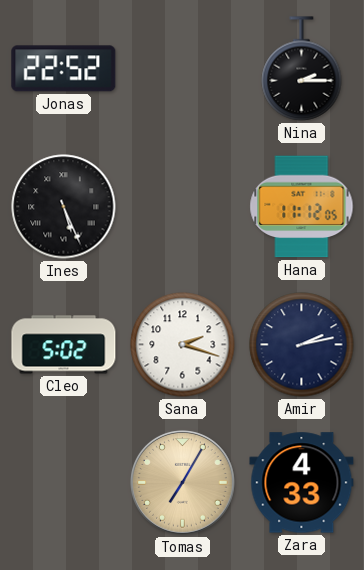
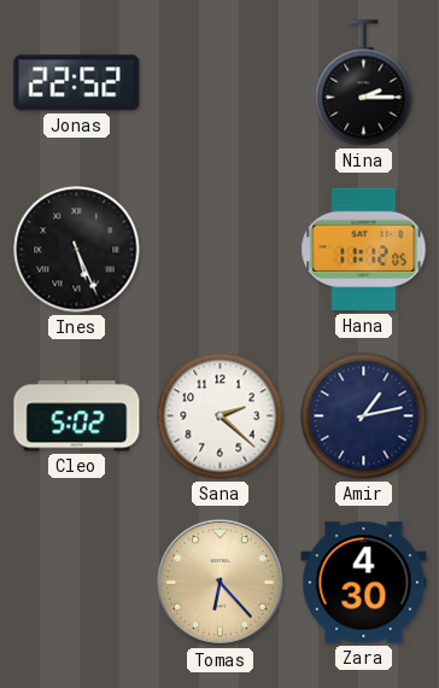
Sana: 2:18 -> 2:22
Amir: 2:13 -> 1:13
Tomas: 7:05 -> 6:23
Zara: 4:33 -> 4:30
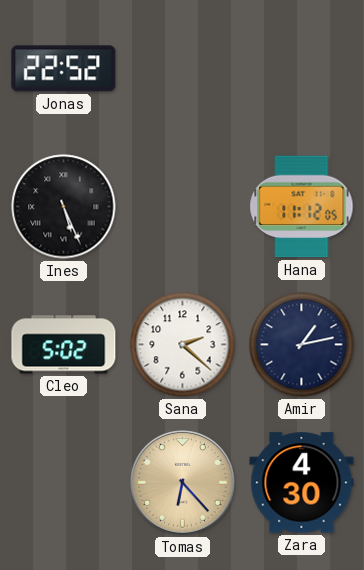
Nina: 2:15 -> none
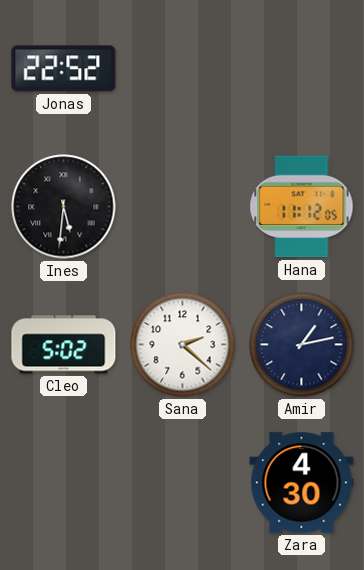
Ines: 5:26 -> 5:31
Tomas: 6:23 -> none
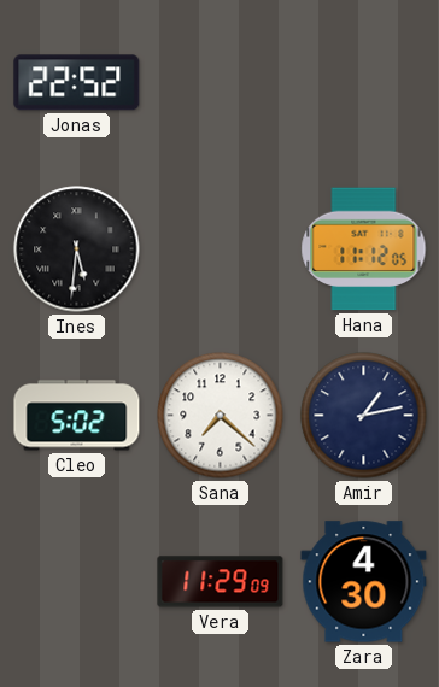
Sana: 2:22 -> 7:22
Vera: none -> 11:29
